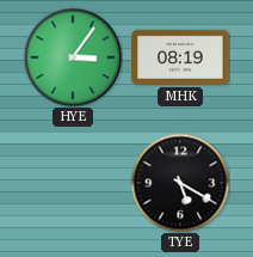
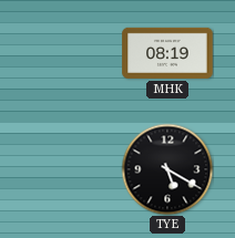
HYE: 3:06 -> none
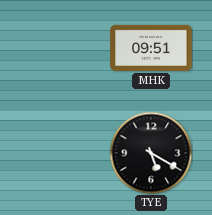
MHK: 08:19 -> 09:51
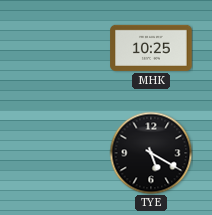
MHK: 09:51 -> 10:25
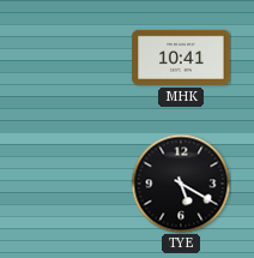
MHK: 10:25 -> 10:41
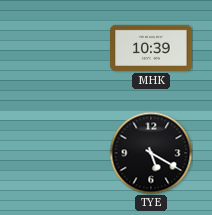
MHK: 10:41 -> 10:39
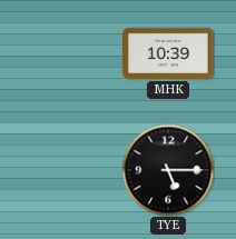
TYE: 5:20 -> 5:15
